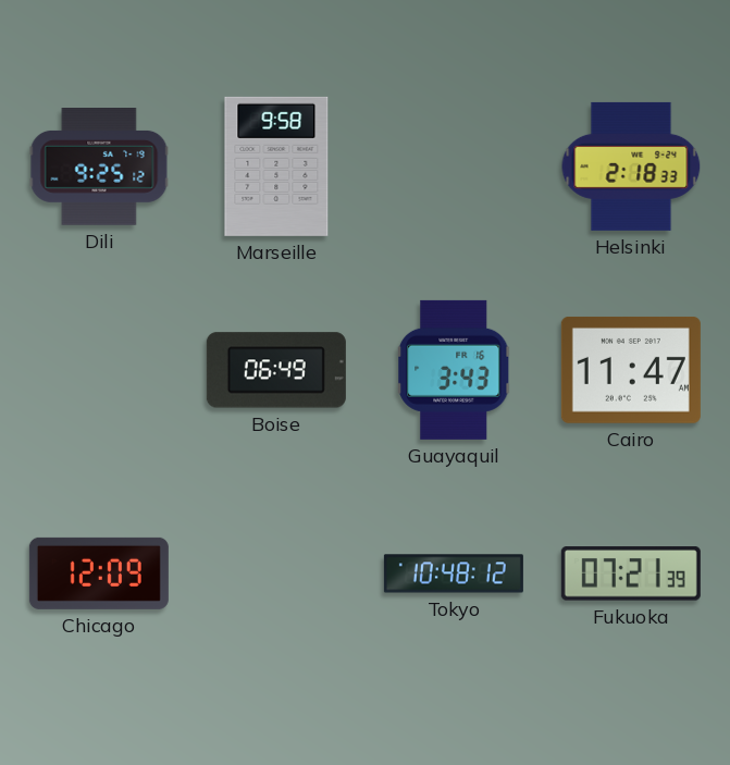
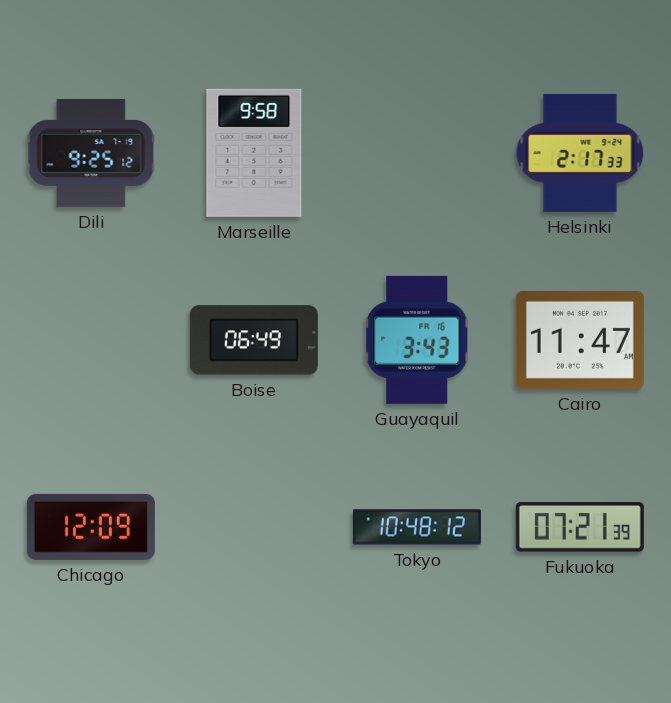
Helsinki: 2:18 -> 2:17
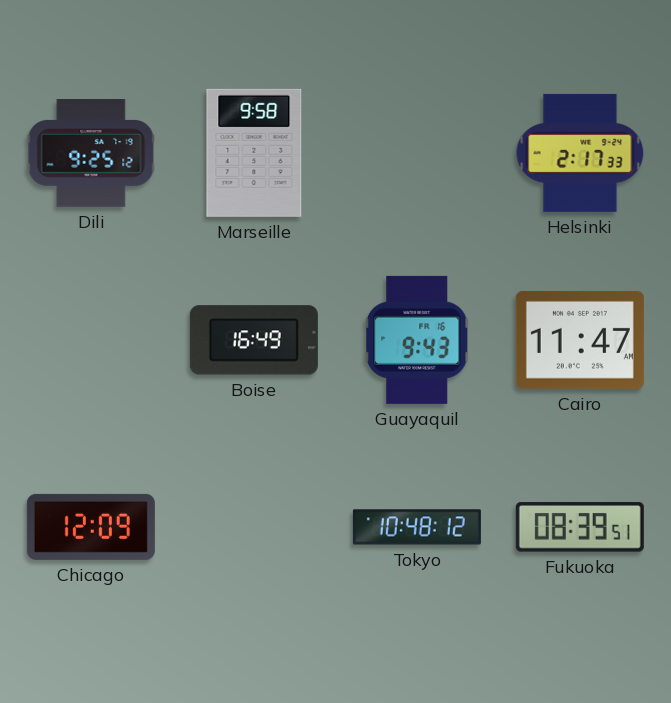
Boise: 06:49 -> 16:49
Guayaquil: 3:43 -> 9:43
Fukuoka: 07:21 -> 08:39
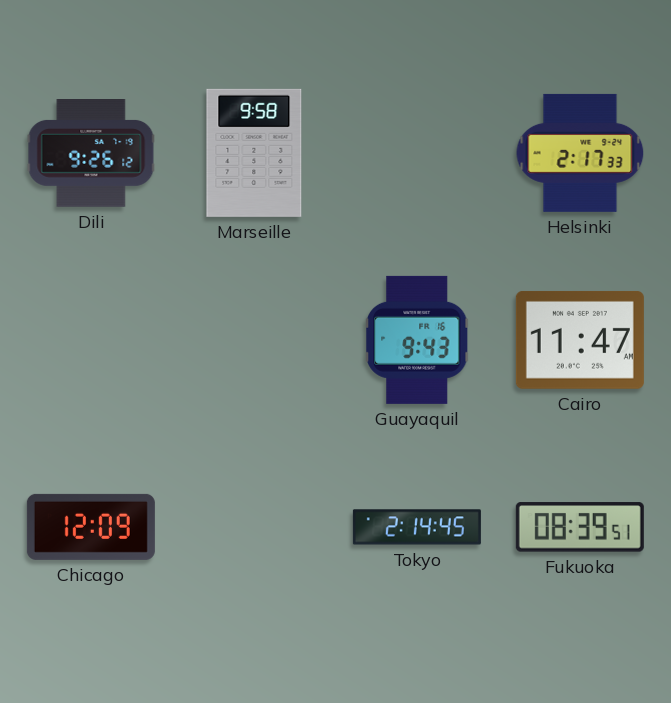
Dili: 9:25 -> 9:26
Boise: 16:49 -> none
Tokyo: 10:48 -> 2:14
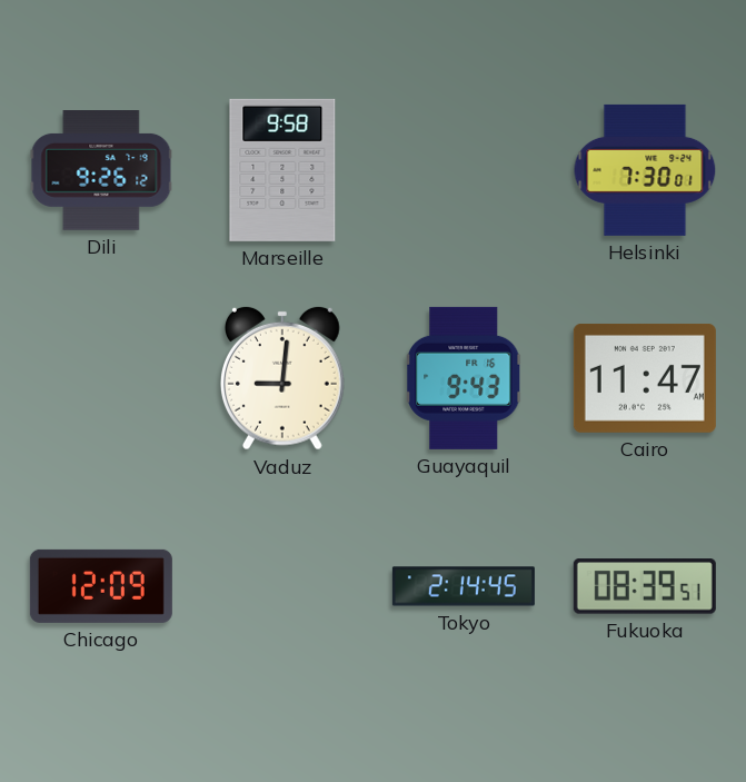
Helsinki: 2:17 -> 7:30
Vaduz: none -> 9:01
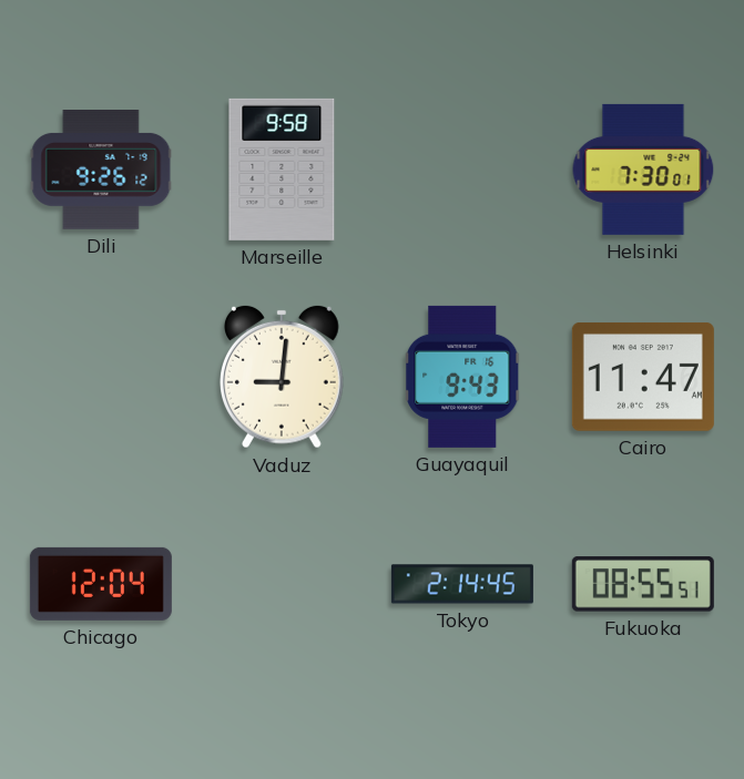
Chicago: 12:09 -> 12:04
Fukuoka: 08:39 -> 08:55
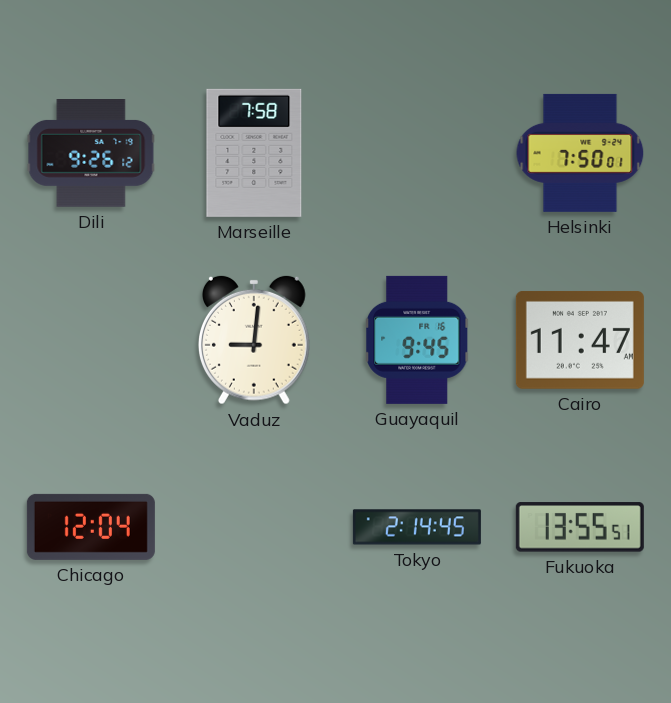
Marseille: 9:58 -> 7:58
Helsinki: 7:30 -> 7:50
Guayaquil: 9:43 -> 9:45
Fukuoka: 08:55 -> 13:55
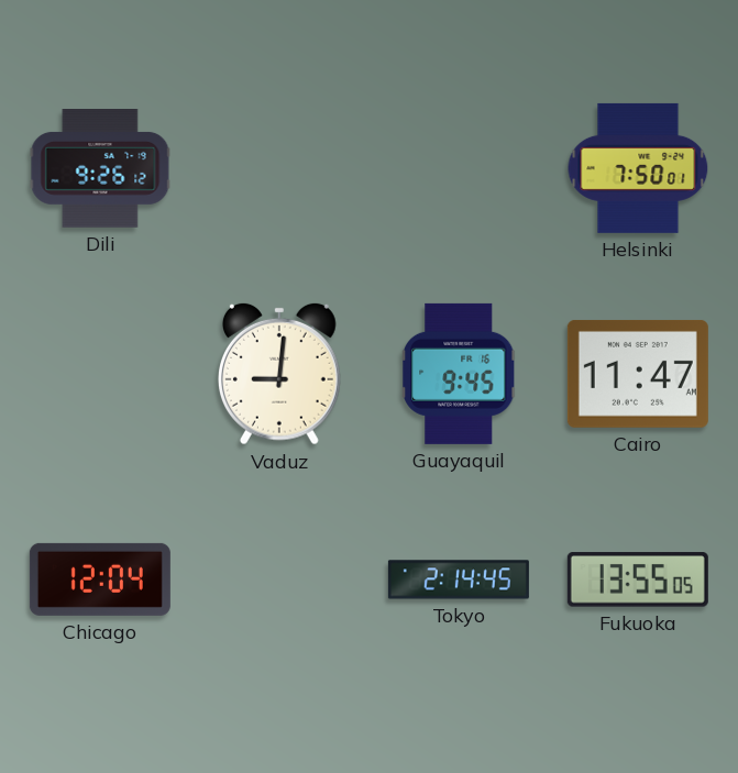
Marseille: 7:58 -> none
Fukuoka: 13:55:51 -> 13:55:05
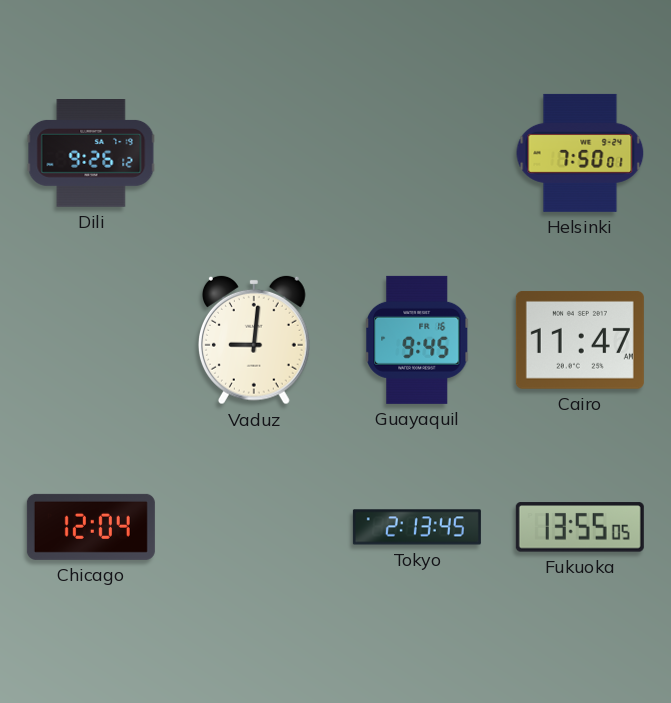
Tokyo: 2:14 -> 2:13
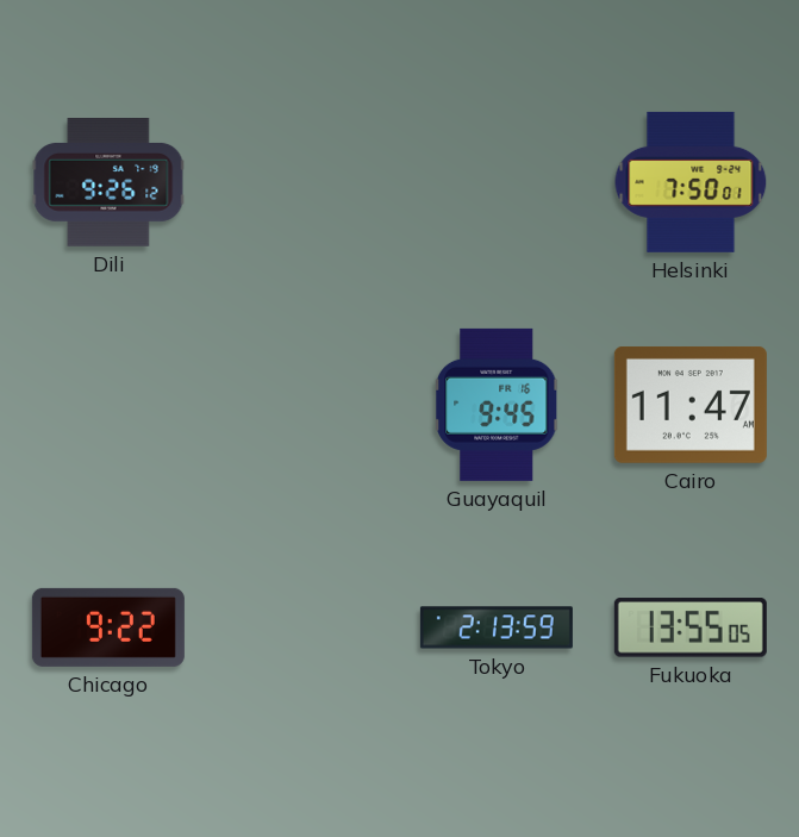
Vaduz: 9:01 -> none
Chicago: 12:04 -> 9:22
Tokyo: 2:13:45 -> 2:13:59
